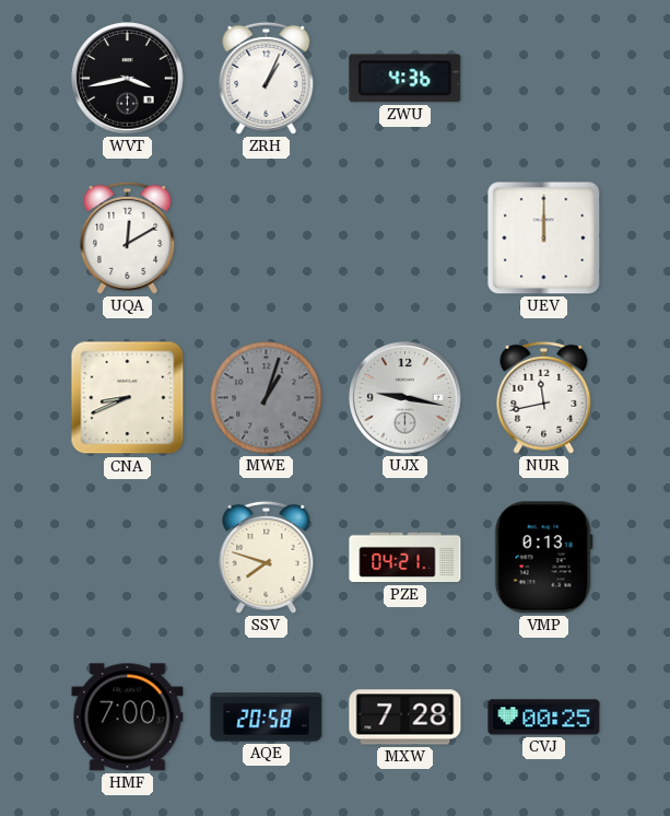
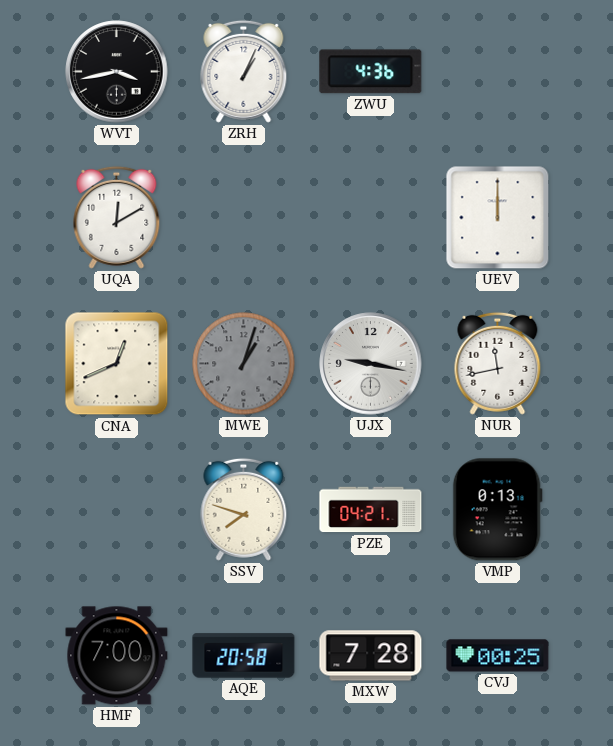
CNA: 8:41 -> 12:41
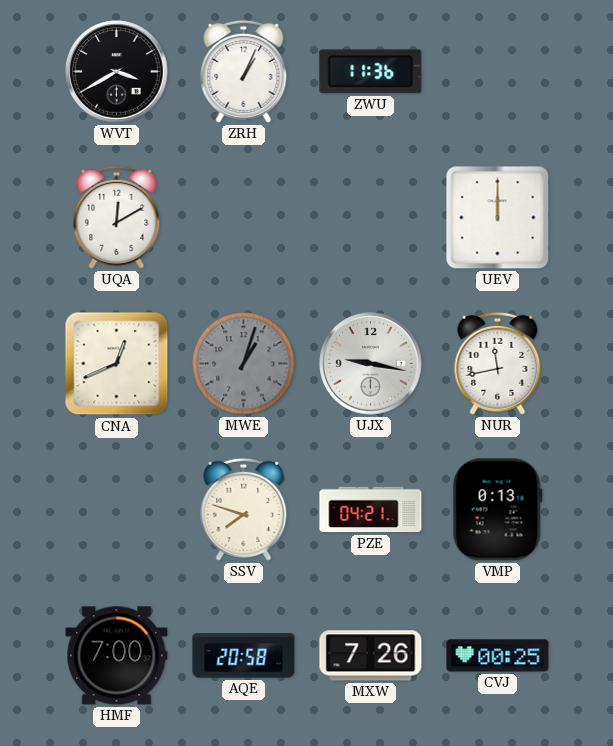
WVT: 3:43 -> 3:40
ZWU: 4:36 -> 11:36
MXW: 7:28 -> 7:26
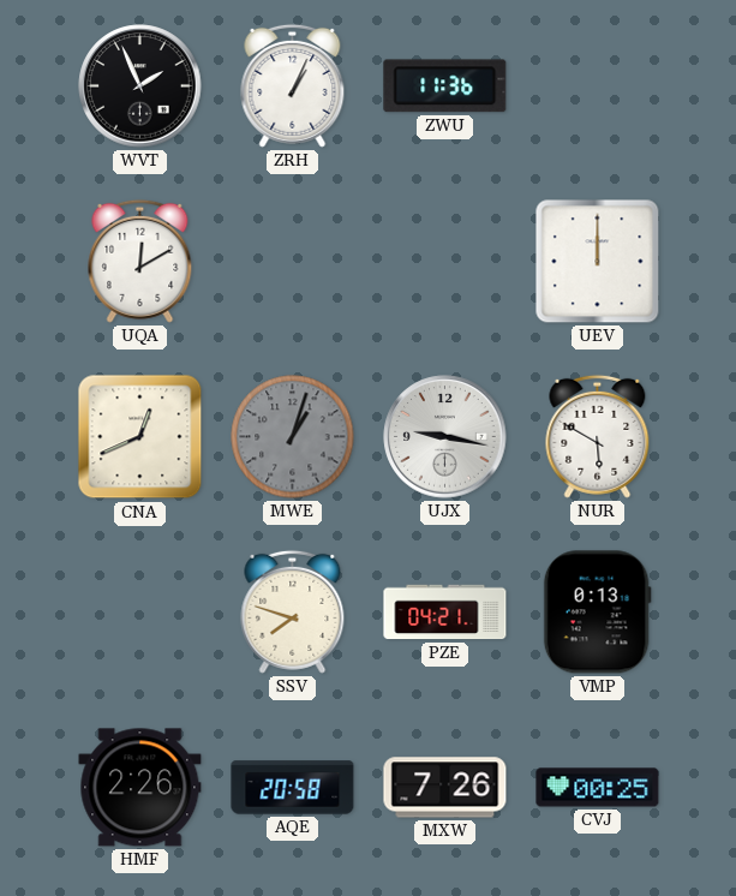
WVT: 3:40 -> 1:56
NUR: 11:43 -> 5:50
HMF: 7:00 -> 2:26
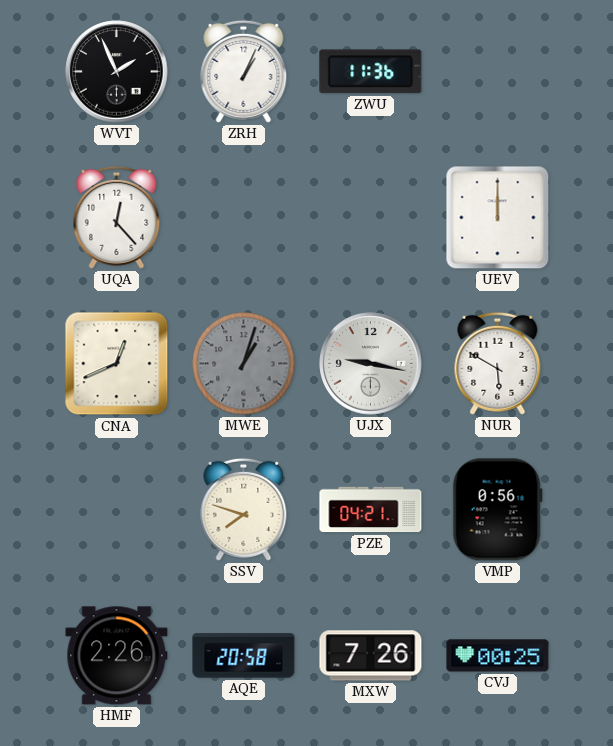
UQA: 12:10 -> 12:23
VMP: 0:13 -> 0:56
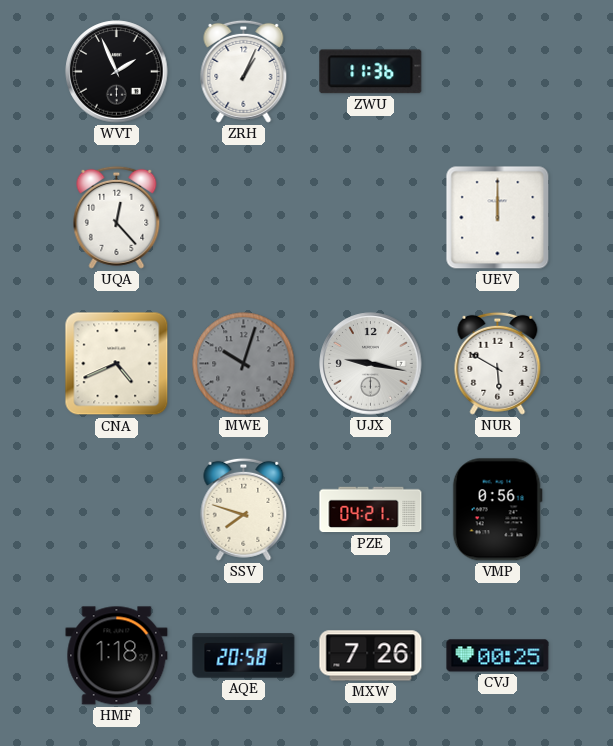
CNA: 12:41 -> 4:41
MWE: 1:03 -> 10:03
HMF: 2:26 -> 1:18
